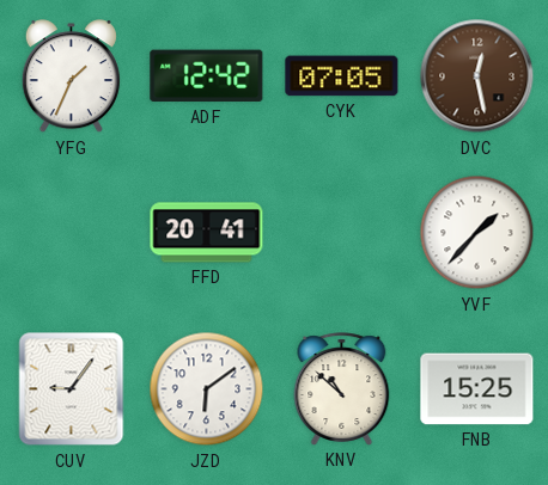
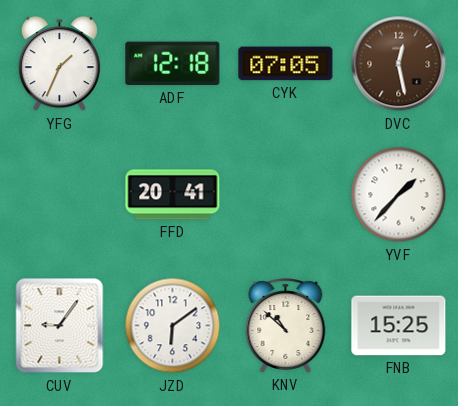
ADF: 12:42 -> 12:18
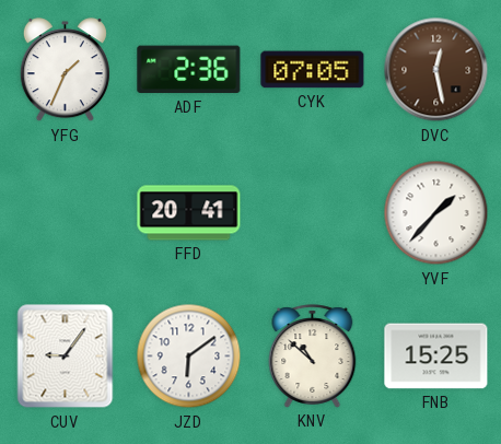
ADF: 12:18 -> 2:36
